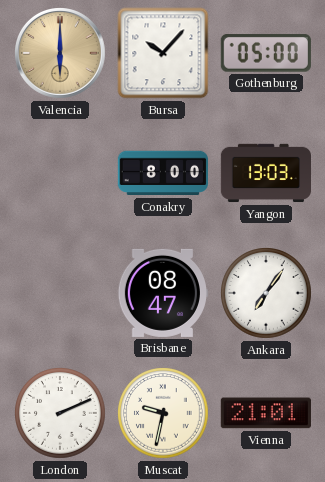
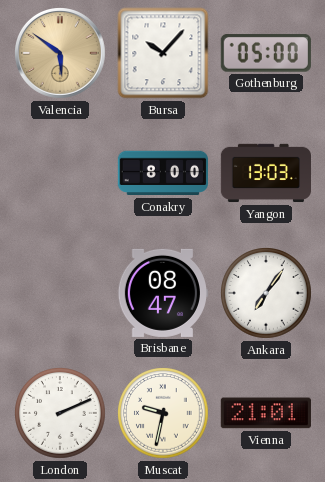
Valencia: 6:00 -> 5:51
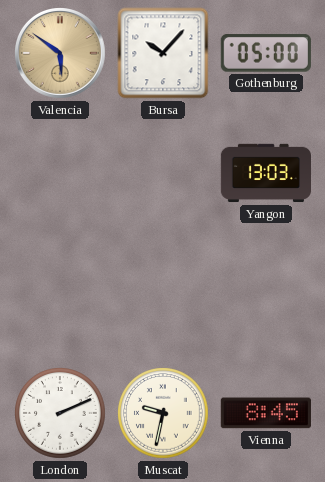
Conakry: 8:00 -> none
Brisbane: 08:47 -> none
Ankara: 7:06 -> none
Vienna: 21:01 -> 8:45
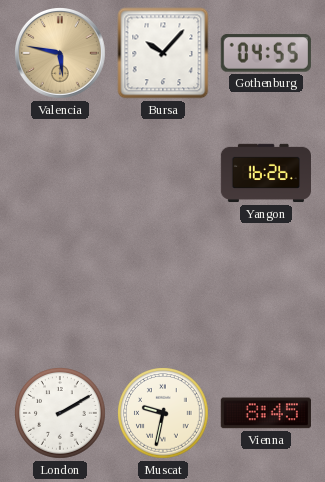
Valencia: 5:51 -> 5:47
Gothenburg: 05:00 -> 04:55
Yangon: 13:03 -> 16:26
London: 2:11 -> 2:10
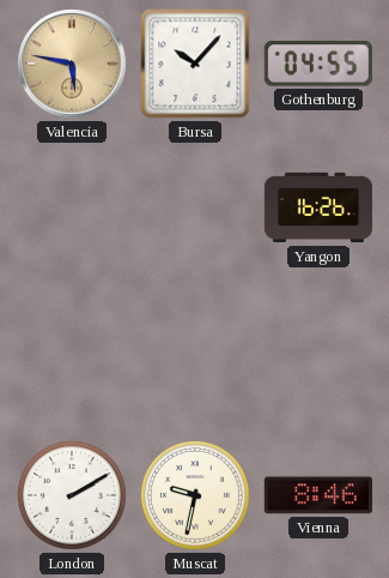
Vienna: 8:45 -> 8:46
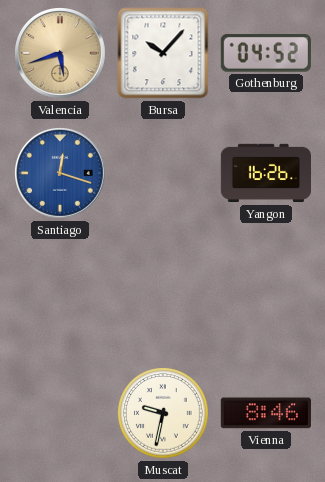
Valencia: 5:47 -> 5:42
Gothenburg: 04:55 -> 04:52
Santiago: none -> 12:18
London: 2:10 -> none
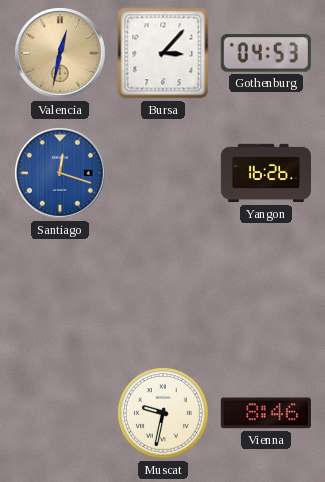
Valencia: 5:42 -> 12:32
Bursa: 10:07 -> 3:07
Gothenburg: 04:52 -> 04:53
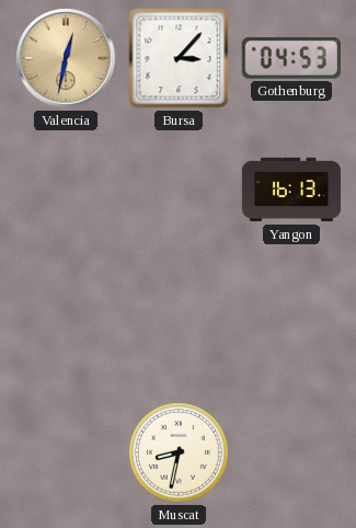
Santiago: 12:18 -> none
Yangon: 16:26 -> 16:13
Muscat: 9:32 -> 8:32
Vienna: 8:46 -> none
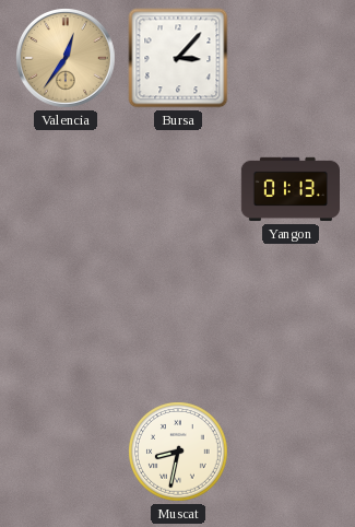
Valencia: 12:32 -> 12:36
Gothenburg: 04:53 -> none
Yangon: 16:13 -> 01:13
